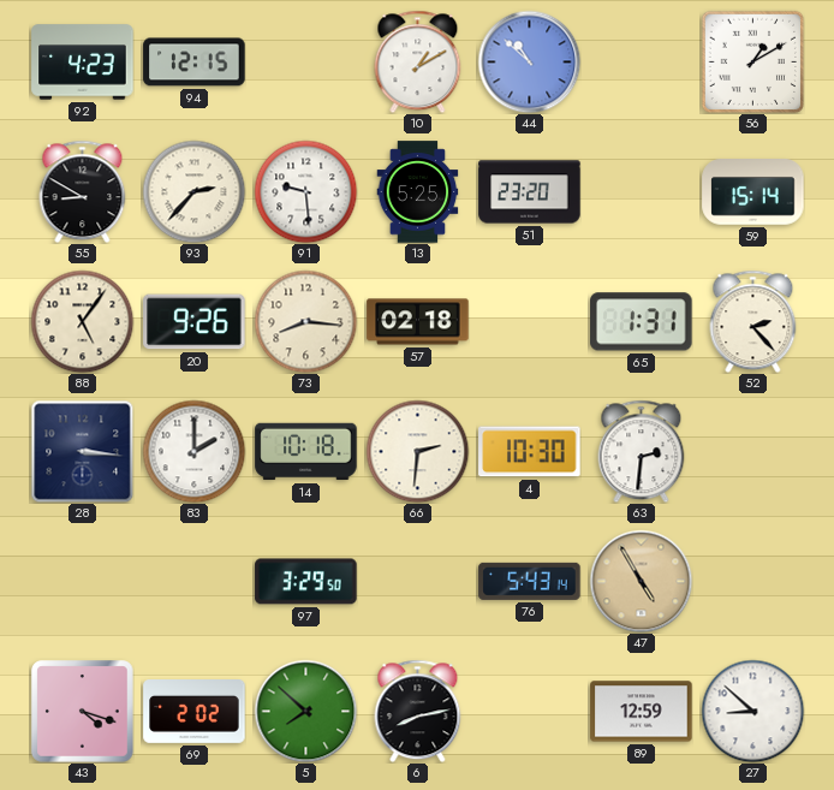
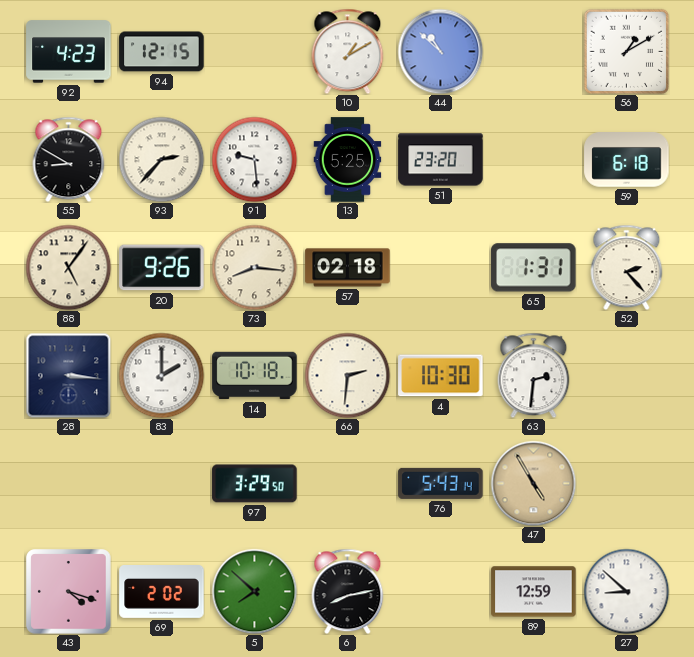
59: 15:14 -> 6:18
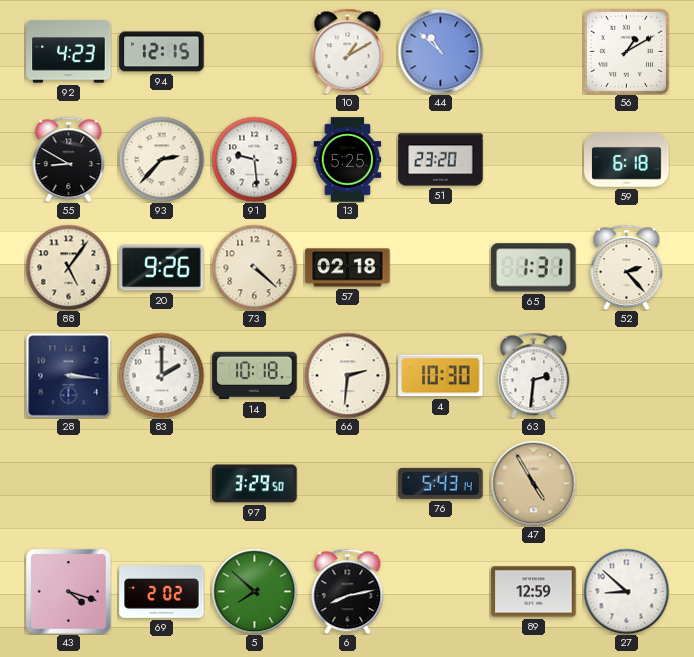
73: 8:16 -> 4:22
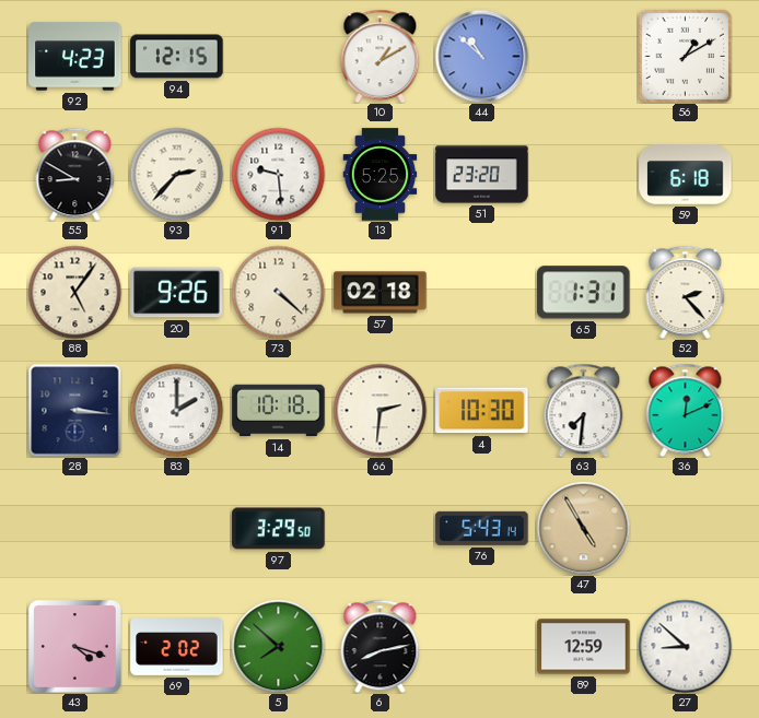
63: 2:31 -> 7:31
36: none -> 12:11
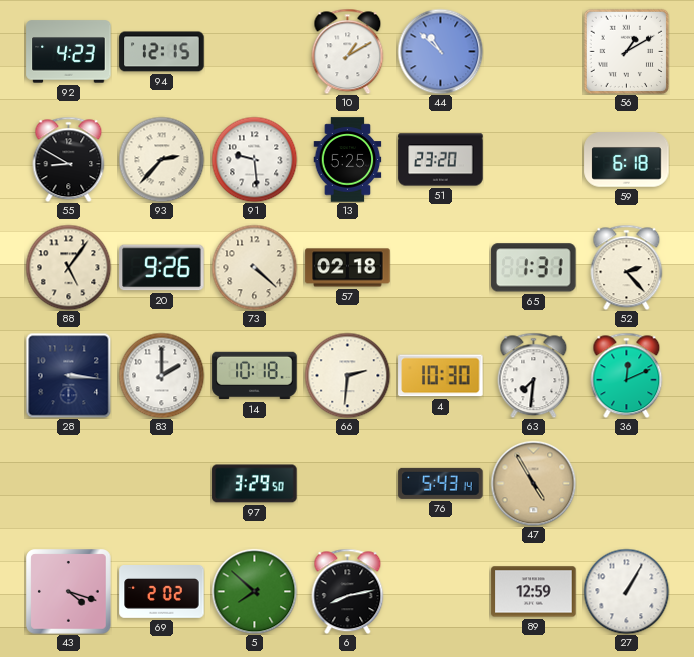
27: 8:52 -> 1:05
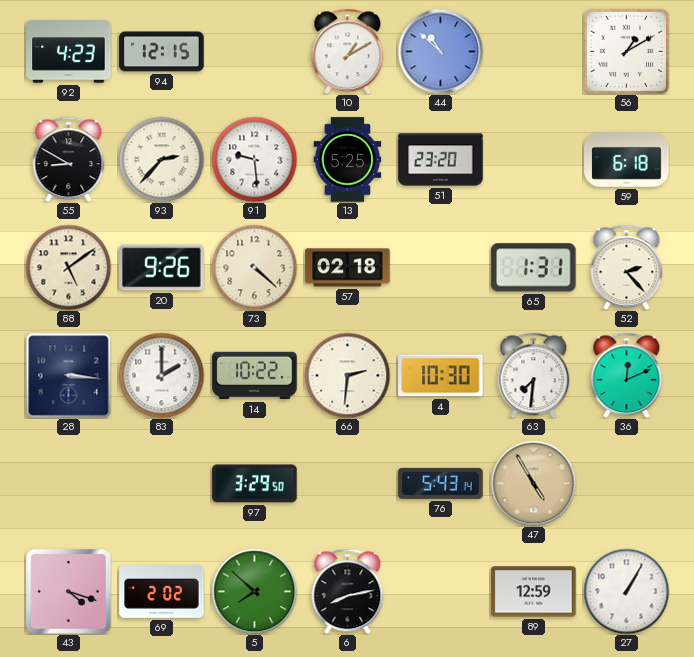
88: 5:06 -> 5:09
14: 10:18 -> 10:22
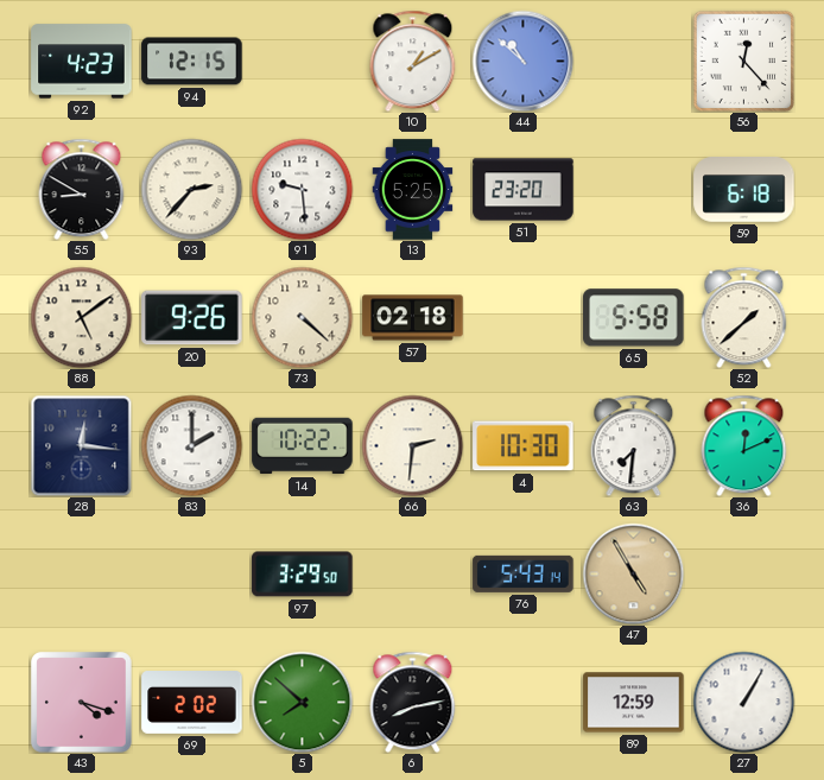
56: 1:10 -> 12:23
65: 1:31 -> 5:58
52: 2:23 -> 1:38
28: 3:16 -> 12:16
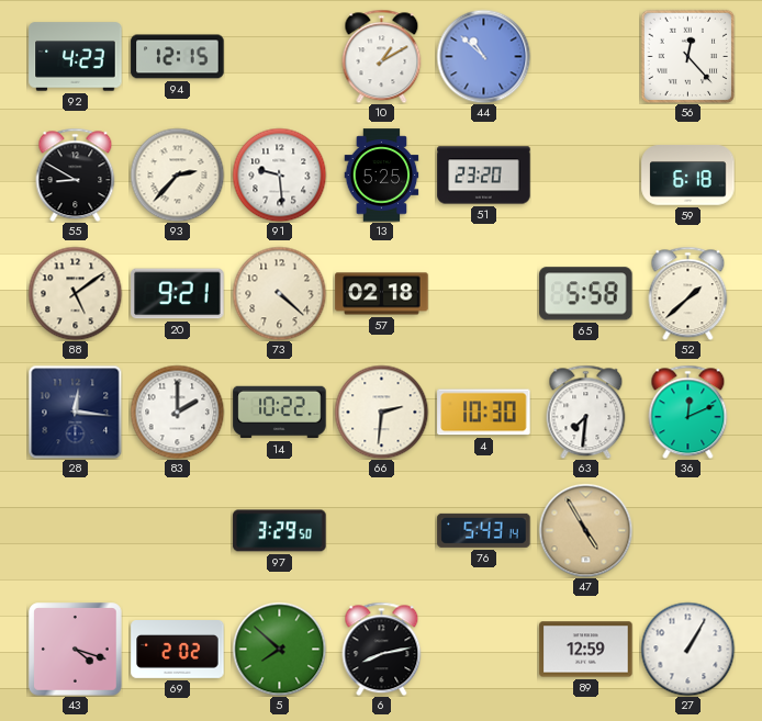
20: 9:26 -> 9:21
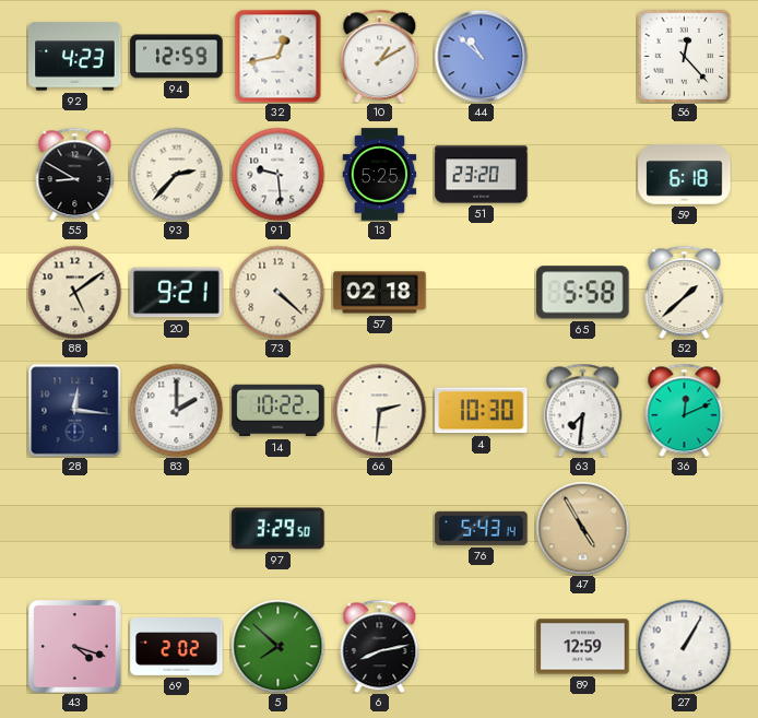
94: 12:15 -> 12:59
32: none -> 12:43
